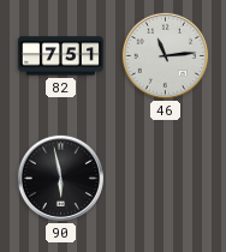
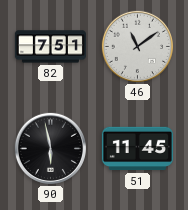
46: 11:14 -> 11:09
51: none -> 11:45
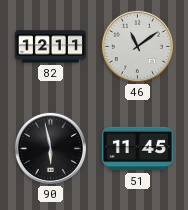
82: 7:51 -> 12:11
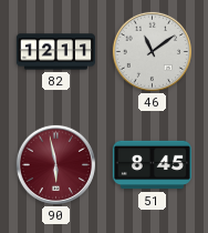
90 dial: black -> burgundy
51: 11:45 -> 8:45
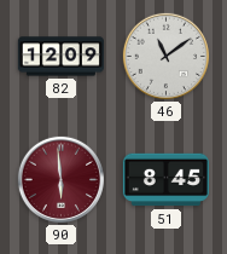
82: 12:11 -> 12:09
90: 5:58 -> 5:59
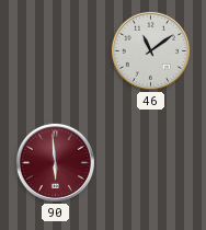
82: 12:09 -> none
51: 8:45 -> none
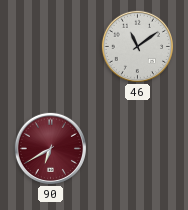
90: 5:59 -> 6:40
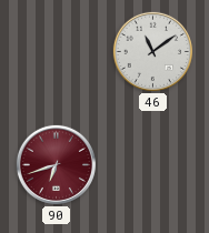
90: 6:40 -> 6:42
